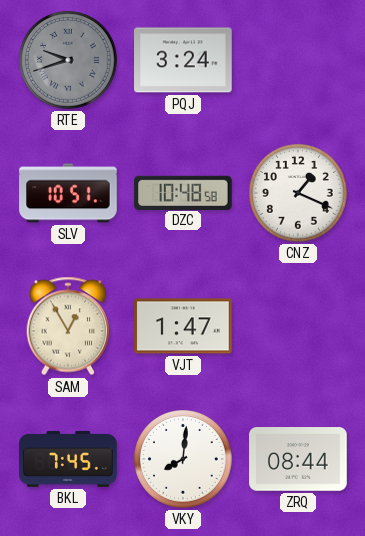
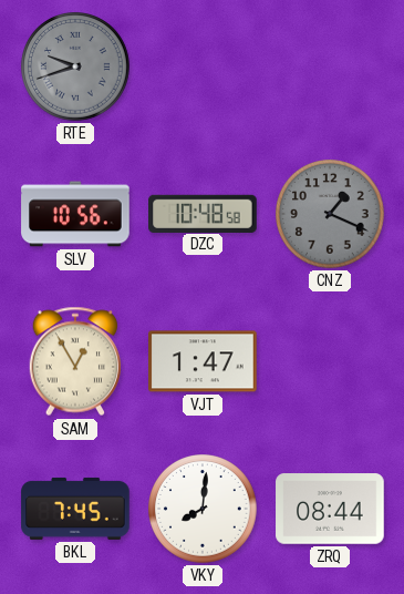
PQJ: 3:24 -> none
SLV: 10:51 -> 10:56
CNZ dial: white -> grey
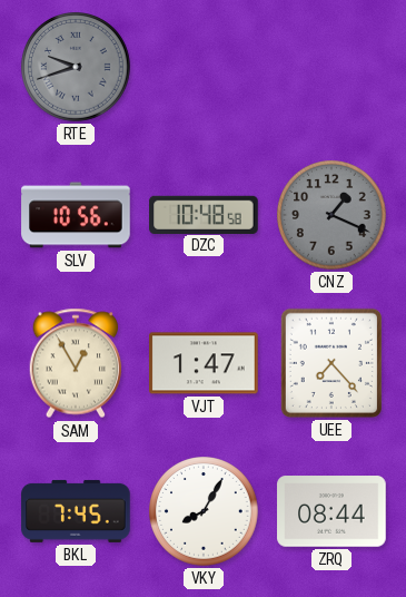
UEE: none -> 7:23
VKY: 8:01 -> 8:05
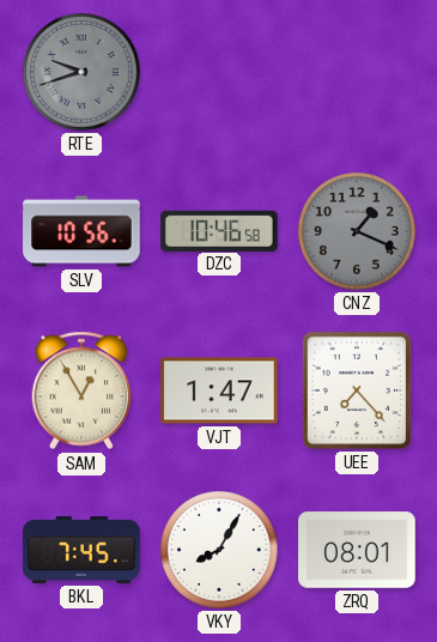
DZC: 10:48 -> 10:46
ZRQ: 08:44 -> 08:01
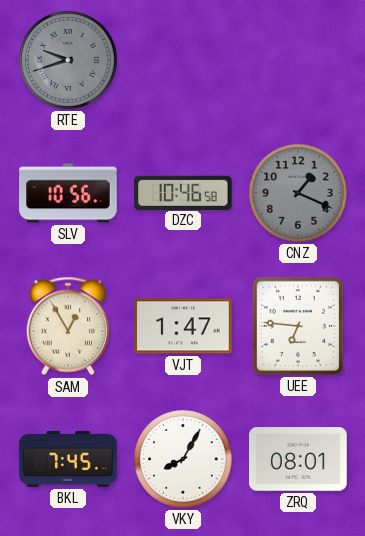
UEE: 7:23 -> 6:46
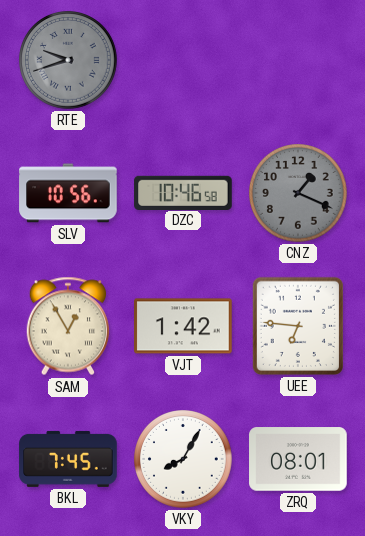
VJT: 1:47 -> 1:42
